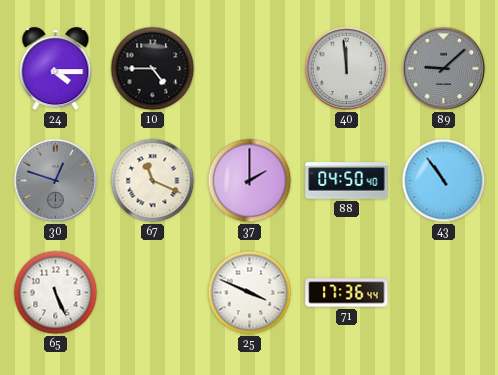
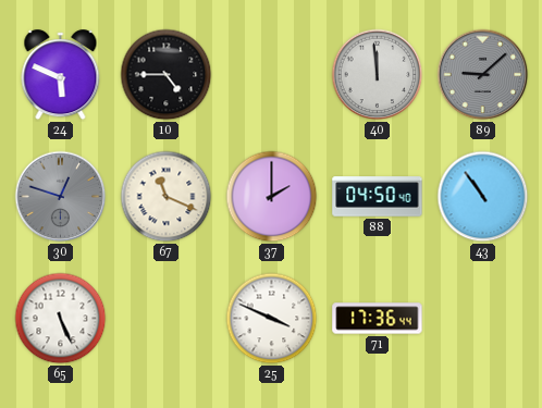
24: 4:15 -> 5:49
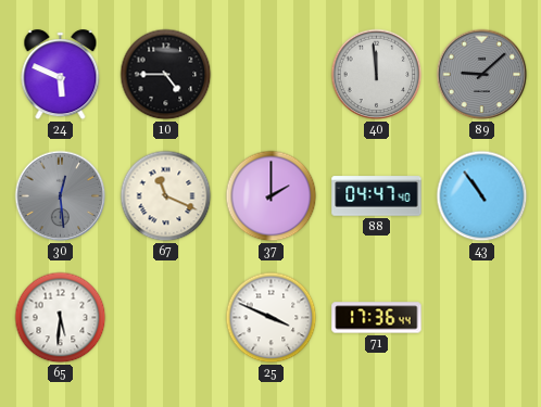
30: 12:48 -> 12:29
88: 04:50 -> 04:47
65: 5:26 -> 5:31
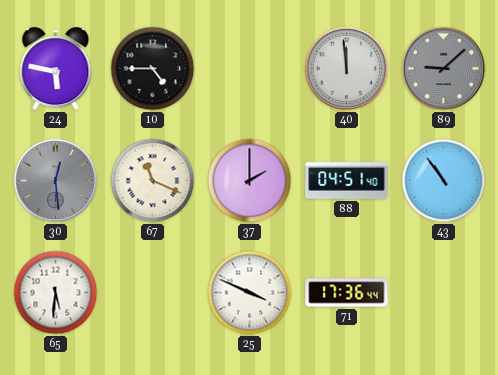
24: 5:49 -> 5:47
88: 04:47 -> 04:51
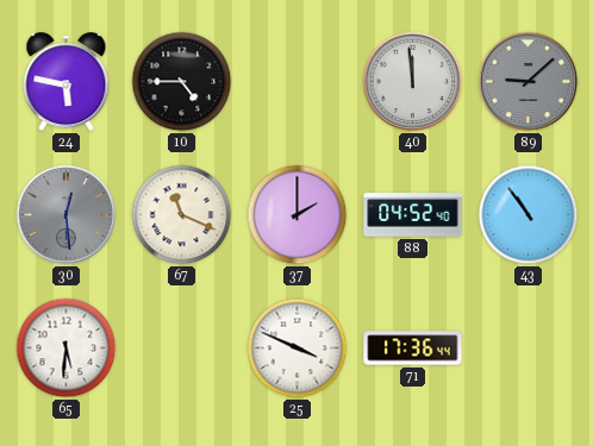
88: 04:51 -> 04:52
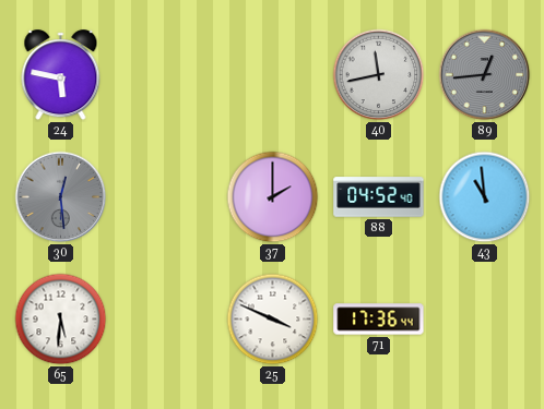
10: 4:45 -> none
40: 11:59 -> 11:43
89: 9:08 -> 12:44
67: 11:19 -> none
43: 10:54 -> 10:59
